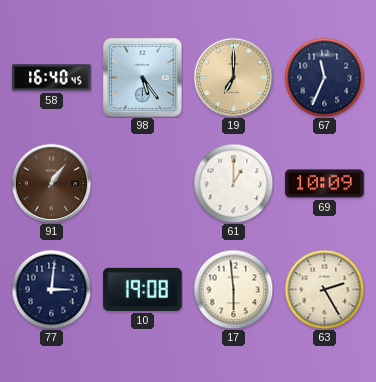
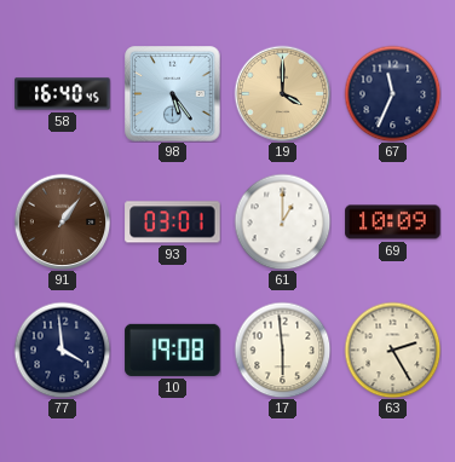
19: 7:00 -> 4:00
93: none -> 03:01
77: 3:01 -> 3:59
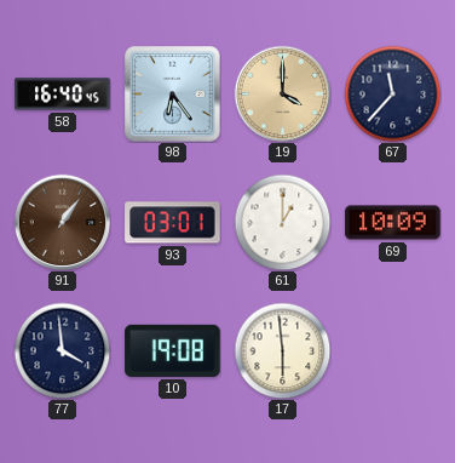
98: 5:24 -> 6:24
67: 11:34 -> 11:37
63: 2:25 -> none
